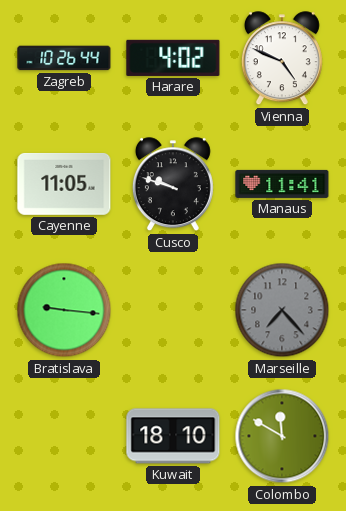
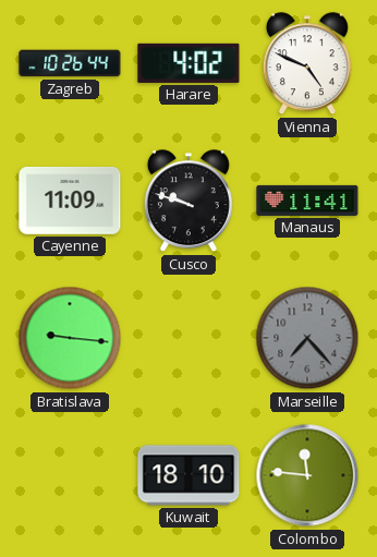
Cayenne: 11:05 -> 11:09
Colombo: 11:50 -> 11:46
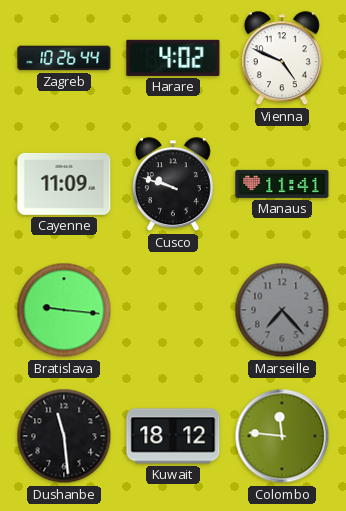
Dushanbe: none -> 11:29
Kuwait: 18:10 -> 18:12
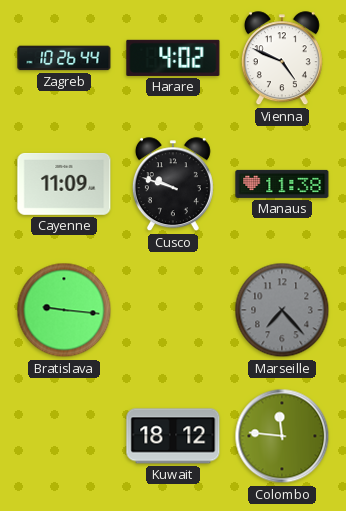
Manaus: 11:41 -> 11:38
Dushanbe: 11:29 -> none
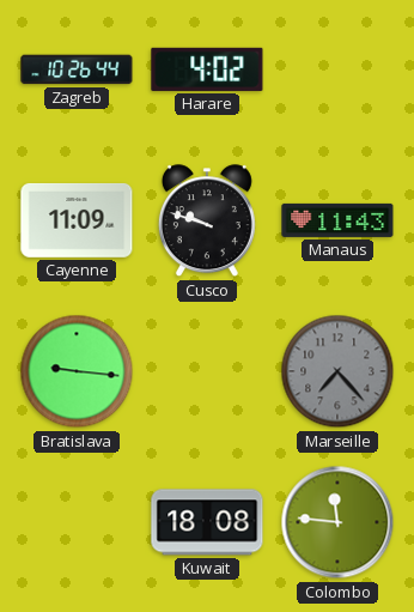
Vienna: 4:49 -> none
Manaus: 11:38 -> 11:43
Kuwait: 18:12 -> 18:08
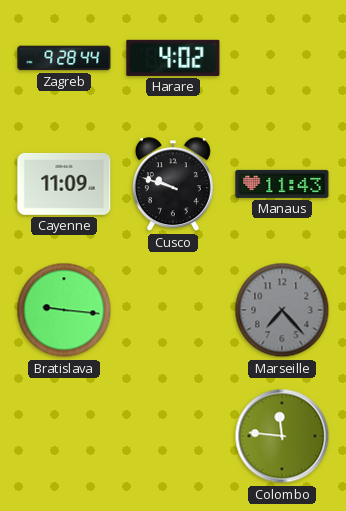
Zagreb: 10:26 -> 9:28
Kuwait: 18:08 -> none
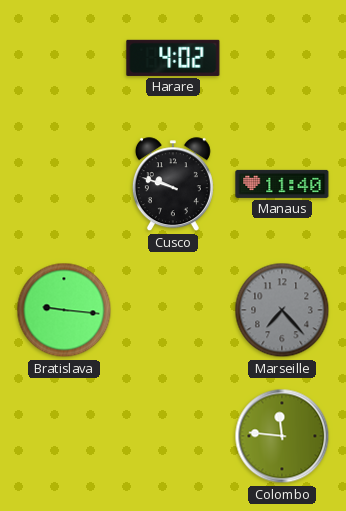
Zagreb: 9:28 -> none
Cayenne: 11:09 -> none
Manaus: 11:43 -> 11:40
